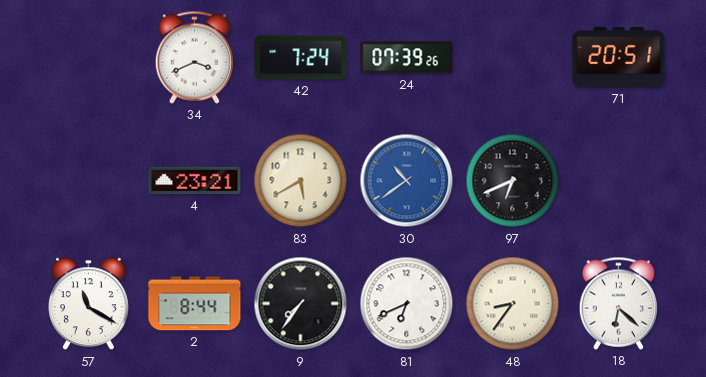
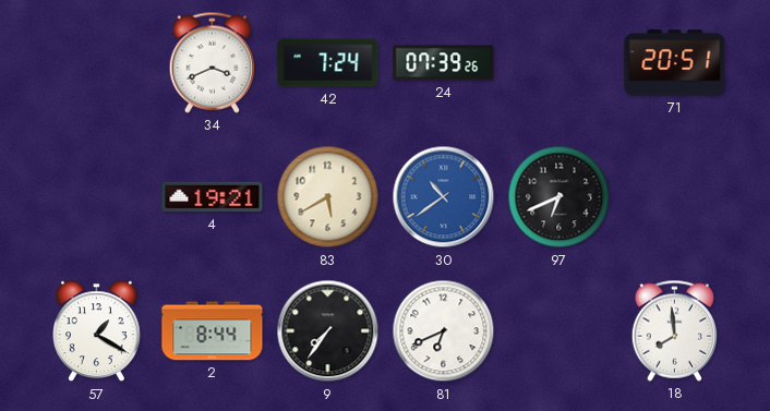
4: 23:21 -> 19:21
57: 11:20 -> 1:20
48: 8:36 -> none
18: 6:22 -> 7:59
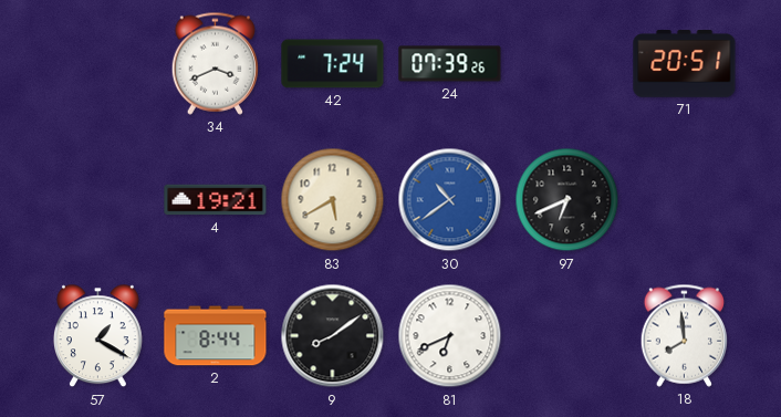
9: 7:36 -> 8:09
